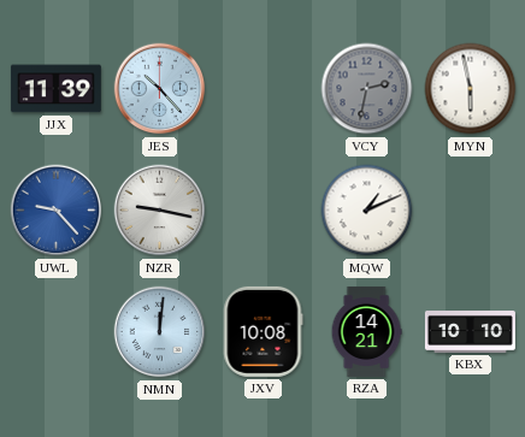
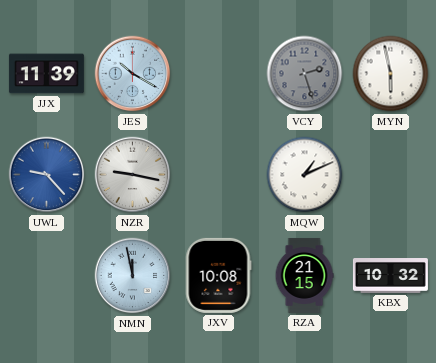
JES: 10:23 -> 10:20
VCY: 2:32 -> 2:27
NMN: 12:01 -> 11:58
RZA: 14:21 -> 21:15
KBX: 10:10 -> 10:32
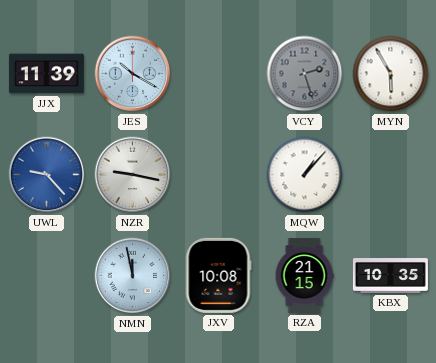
MYN: 5:58 -> 5:55
MQW: 1:11 -> 1:07
KBX: 10:32 -> 10:35
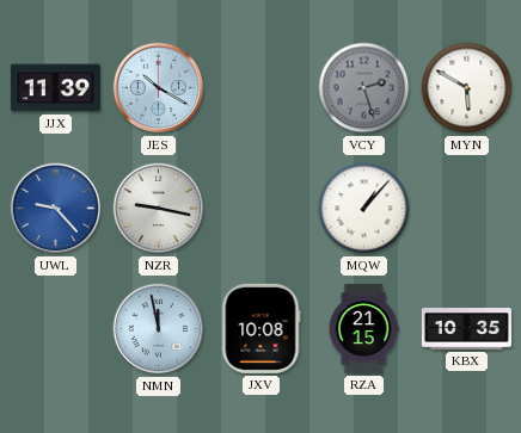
MYN: 5:55 -> 5:50
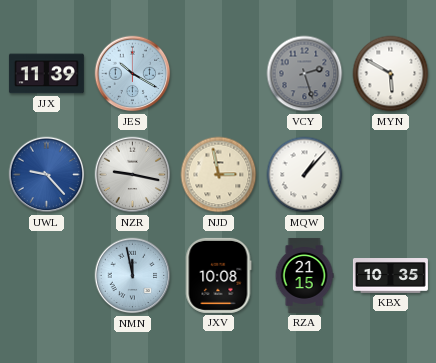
NJD: none -> 2:58
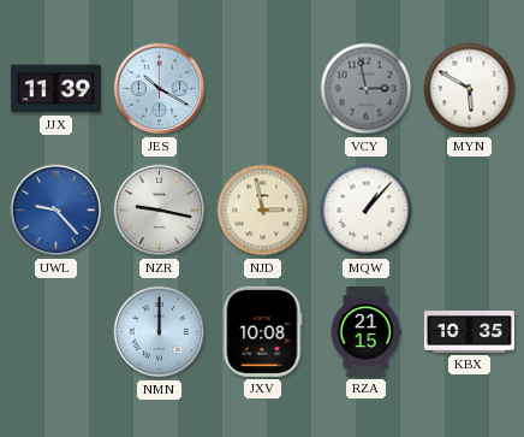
VCY: 2:27 -> 2:58
NMN: 11:58 -> 12:00
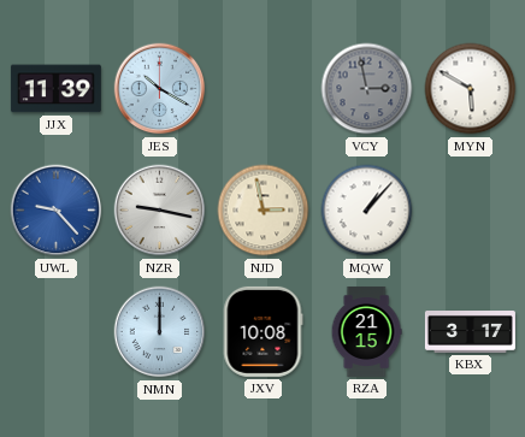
KBX: 10:35 -> 3:17
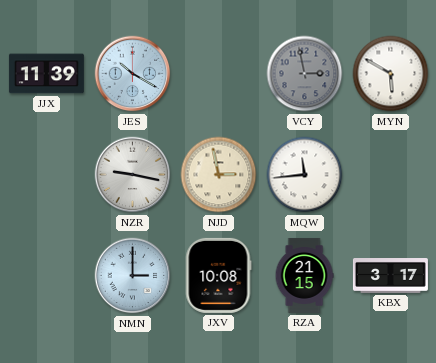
UWL: 9:23 -> none
MQW: 1:07 -> 11:44
NMN: 12:00 -> 3:00
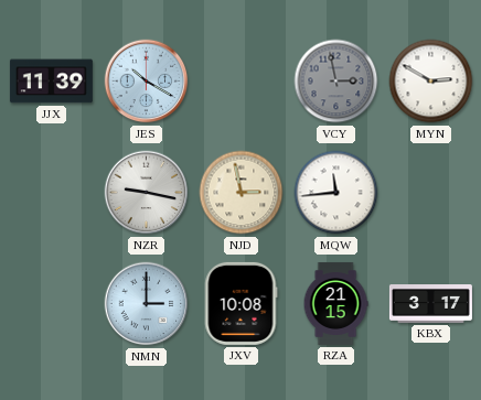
MYN: 5:50 -> 2:50
